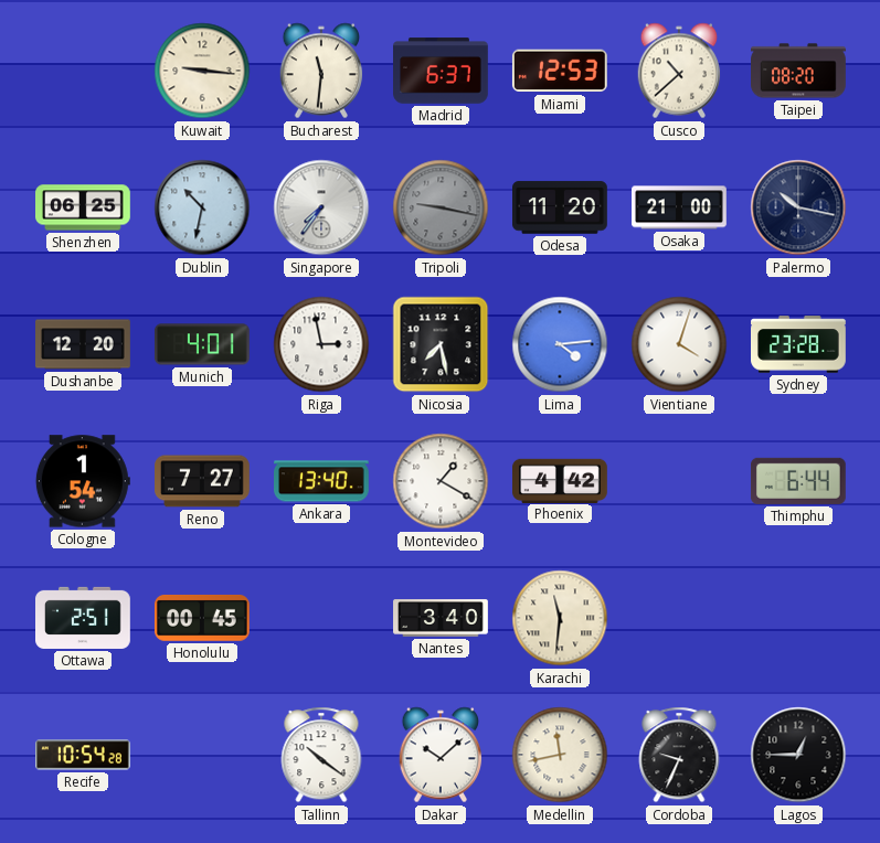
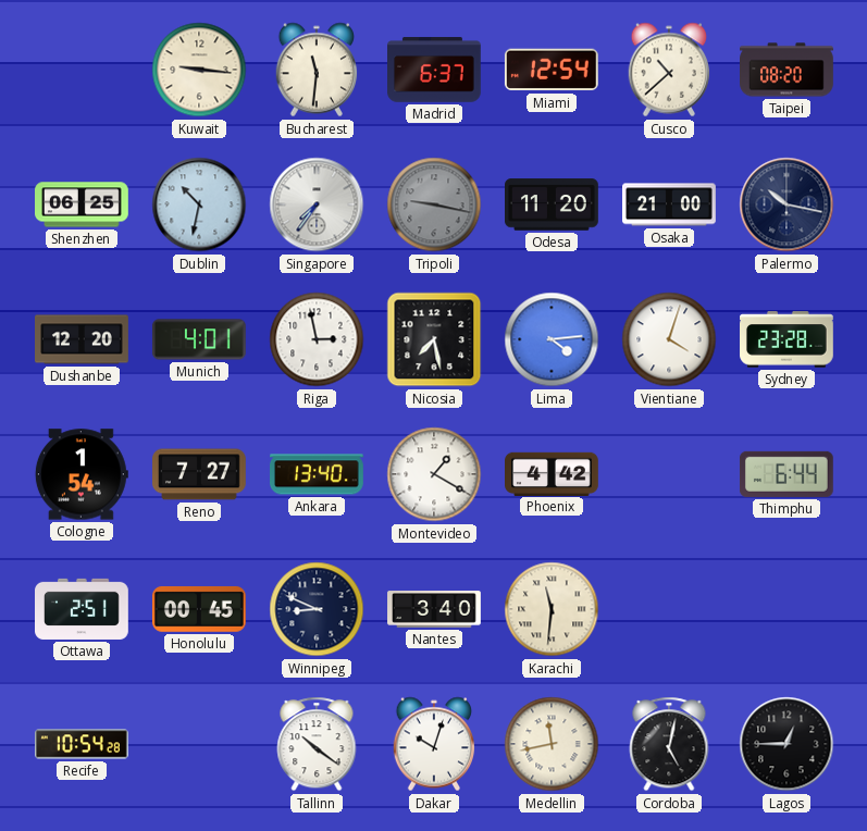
Miami: 12:53 -> 12:54
Winnipeg: none -> 8:49
Dakar: 10:08 -> 10:03
Cordoba: 9:34 -> 5:02
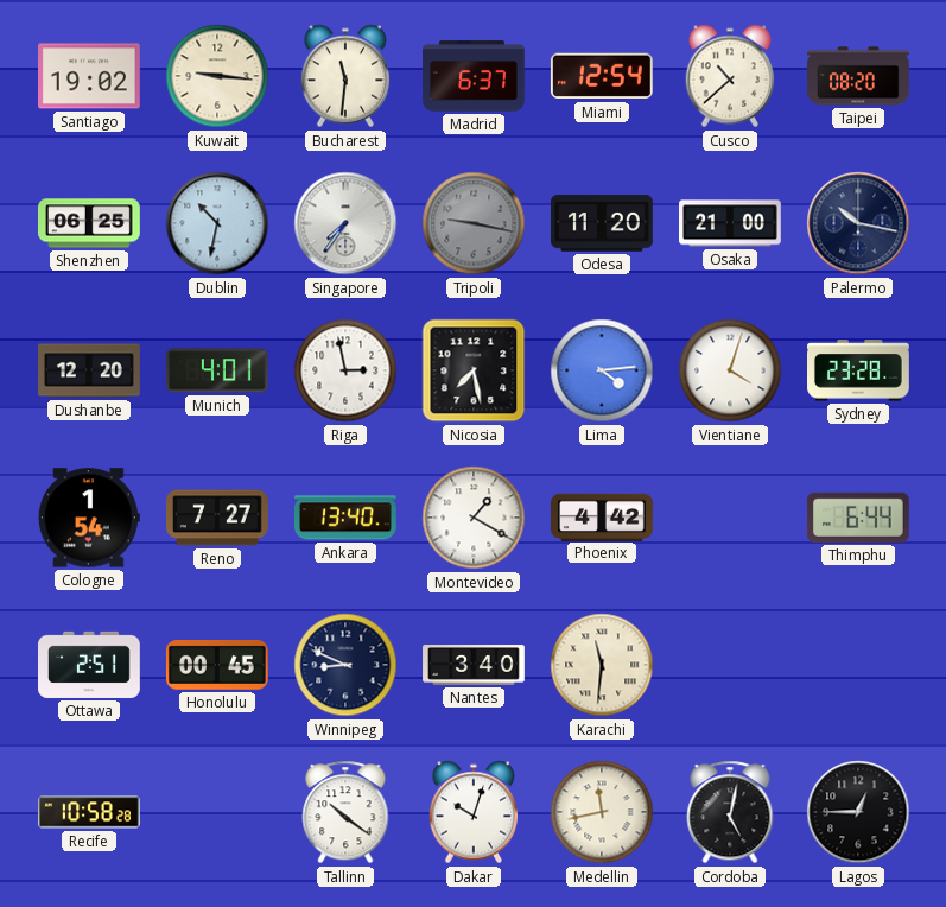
Santiago: none -> 19:02
Recife: 10:54 -> 10:58
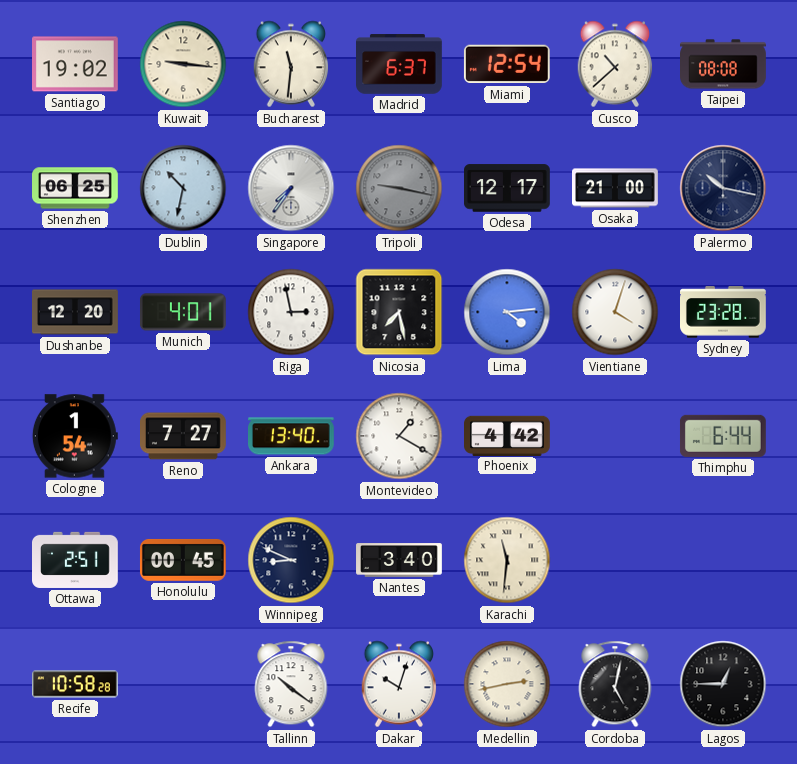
Taipei: 08:20 -> 08:08
Odesa: 11:20 -> 12:17
Medellin: 11:43 -> 2:43
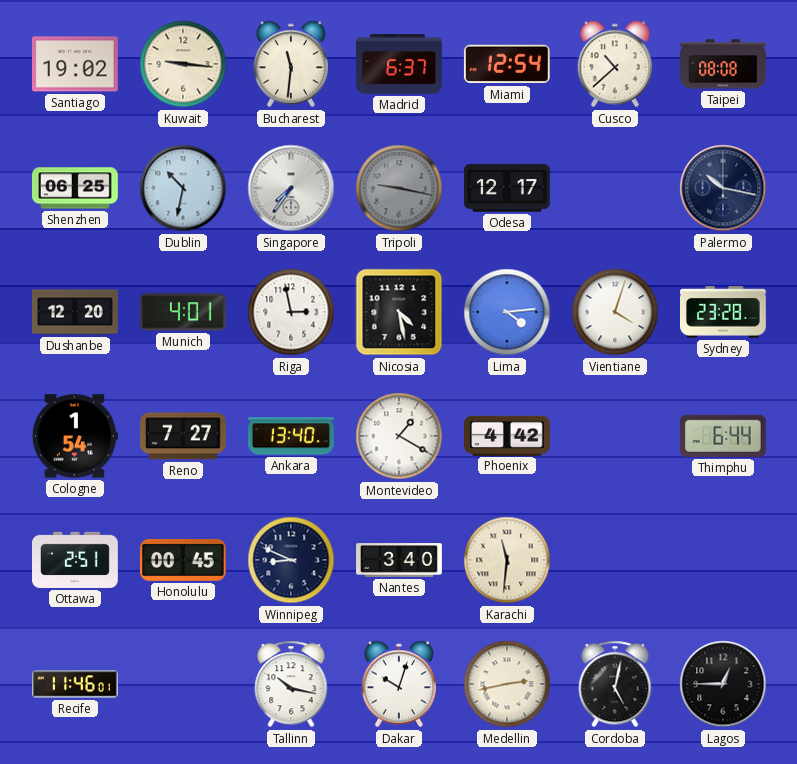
Osaka: 21:00 -> none
Nicosia: 7:28 -> 4:28
Recife: 10:58 -> 11:46
Tallinn: 10:21 -> 10:17
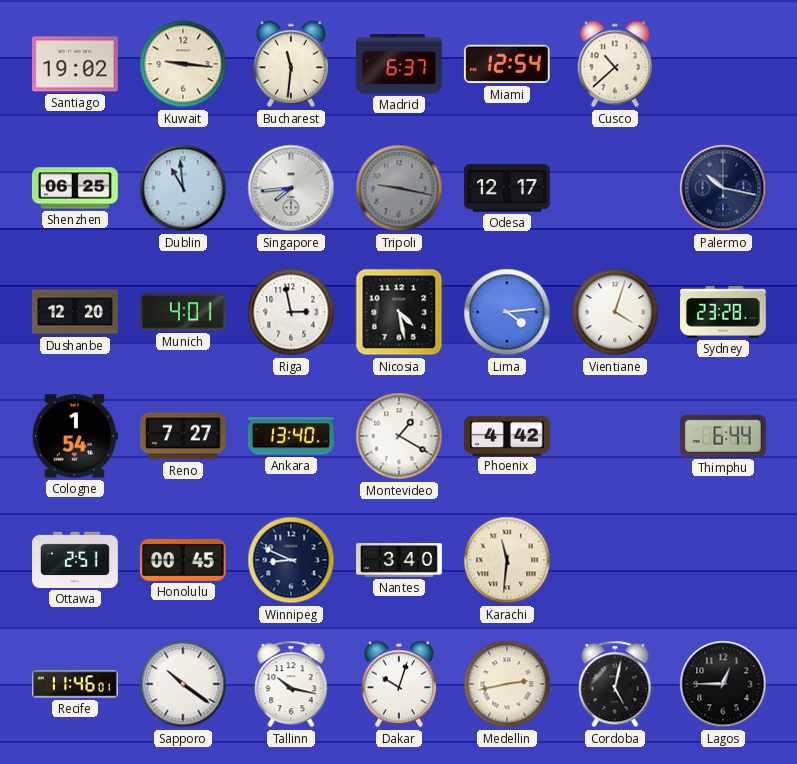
Taipei: 08:08 -> none
Dublin: 10:32 -> 10:59
Singapore: 7:36 -> 7:44
Sapporo: none -> 10:21
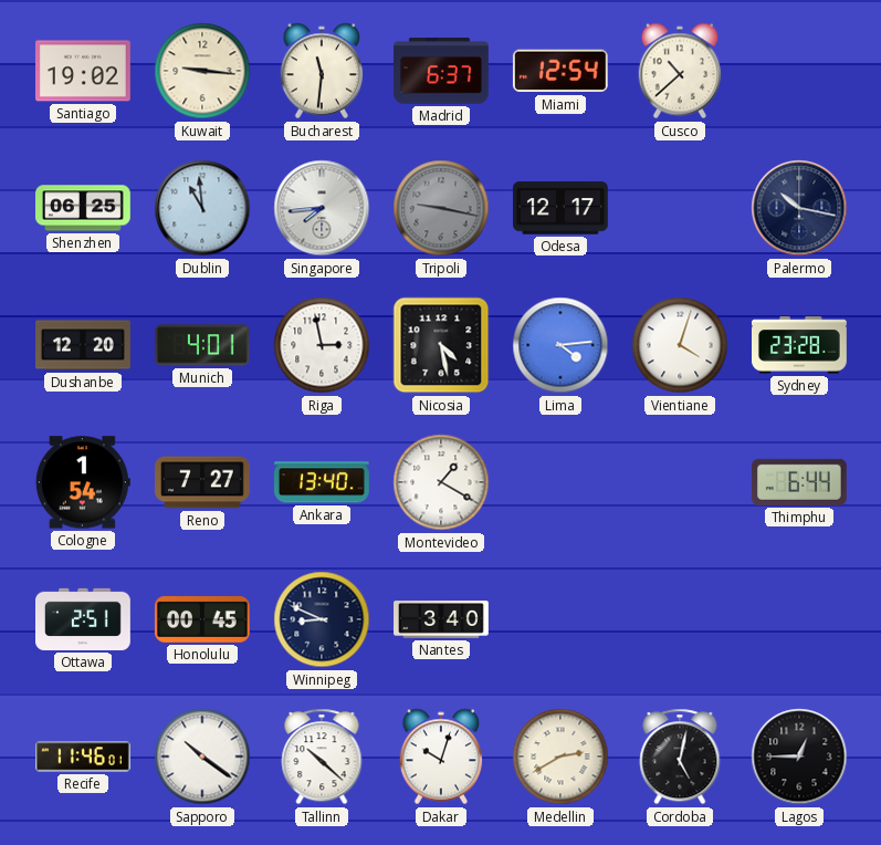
Phoenix: 4:42 -> none
Karachi: 11:31 -> none
Tallinn: 10:17 -> 10:22
Medellin: 2:43 -> 2:40
